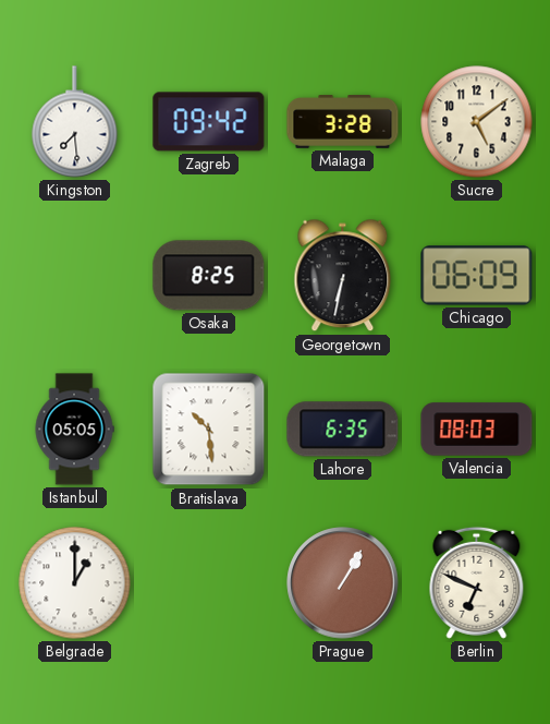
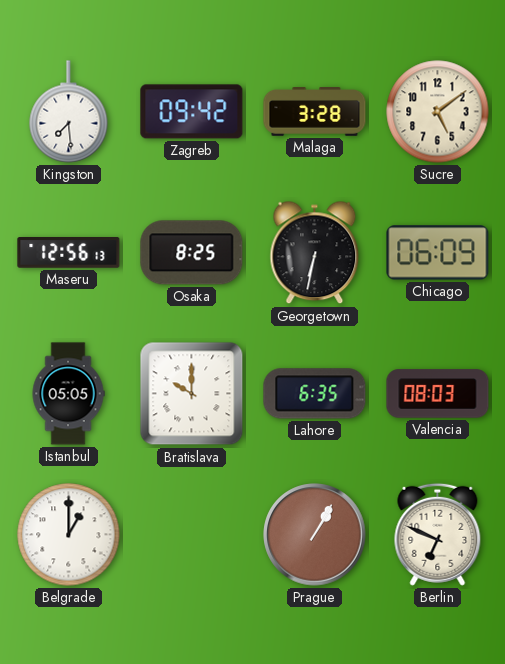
Maseru: none -> 12:56
Bratislava: 10:29 -> 10:00
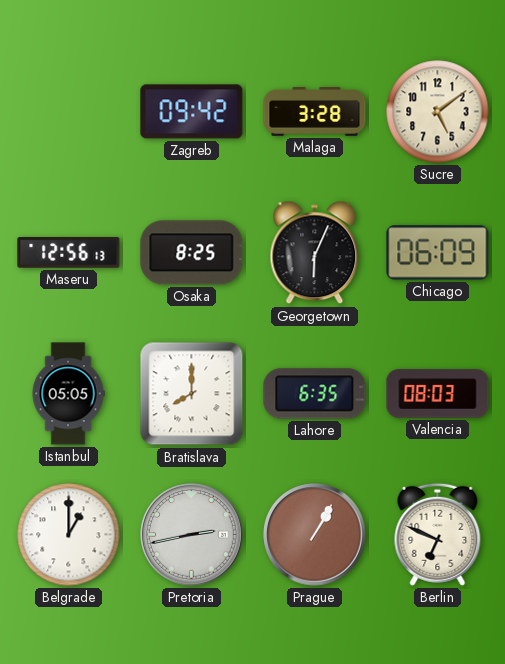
Kingston: 7:29 -> none
Georgetown: 6:32 -> 6:04
Bratislava: 10:00 -> 8:00
Pretoria: none -> 2:43
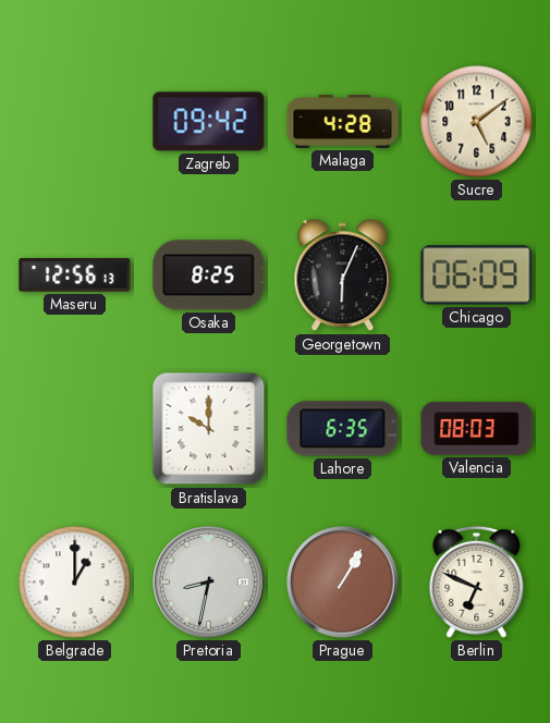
Malaga: 3:28 -> 4:28
Istanbul: 05:05 -> none
Bratislava: 8:00 -> 10:00
Pretoria: 2:43 -> 8:32
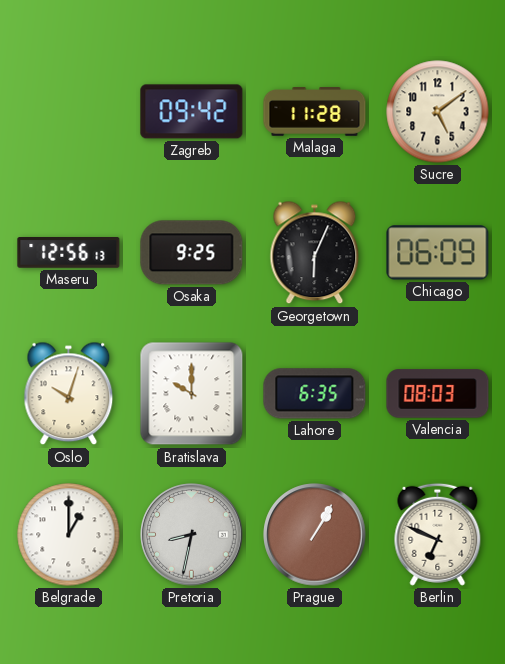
Malaga: 4:28 -> 11:28
Osaka: 8:25 -> 9:25
Oslo: none -> 10:03
